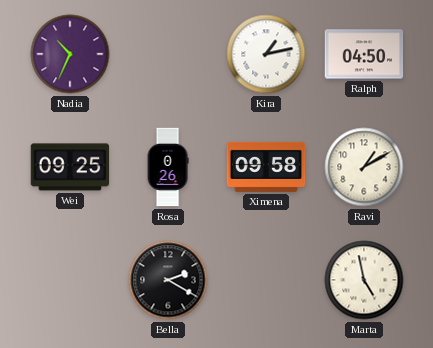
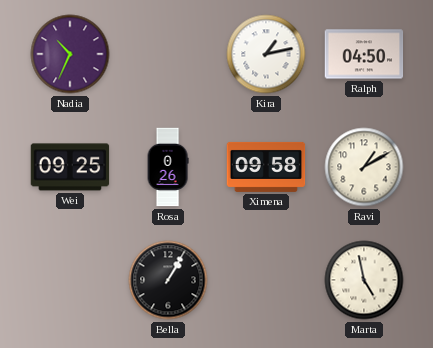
Bella: 2:20 -> 1:05
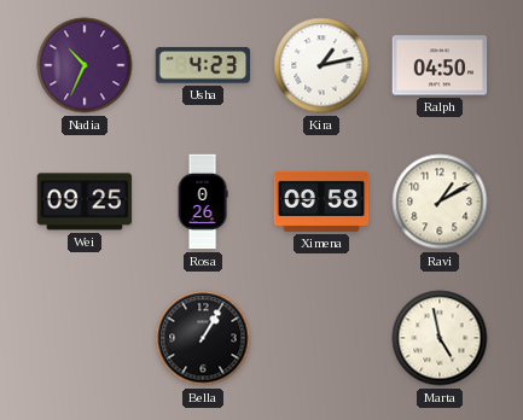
Usha: none -> 4:23
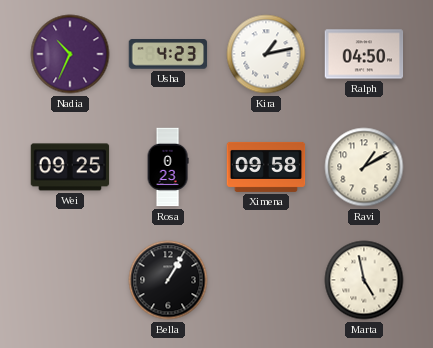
Rosa: 0:26 -> 0:23
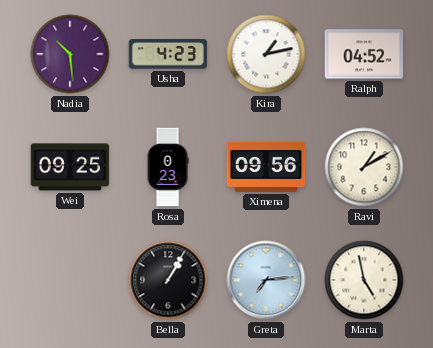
Nadia: 10:34 -> 10:29
Ralph: 04:50 -> 04:52
Ximena: 09:58 -> 09:56
Greta: none -> 7:14
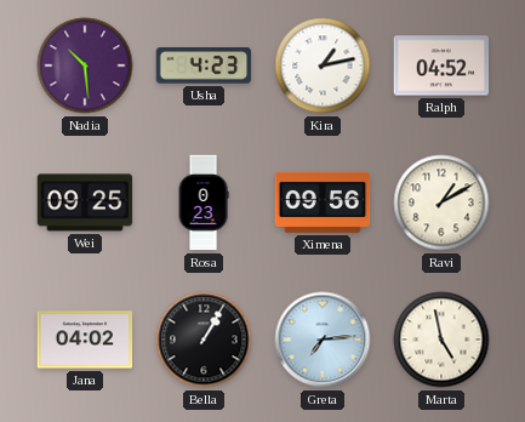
Jana: none -> 04:02
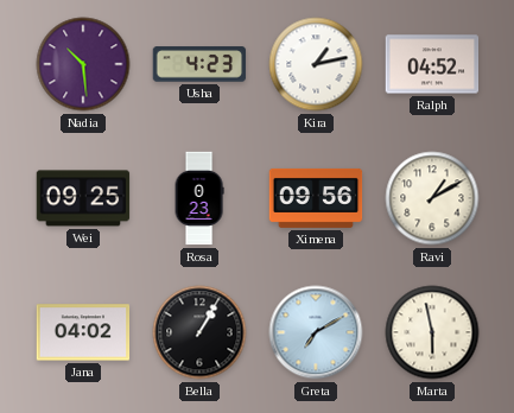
Greta: 7:14 -> 7:10
Marta: 4:58 -> 5:58
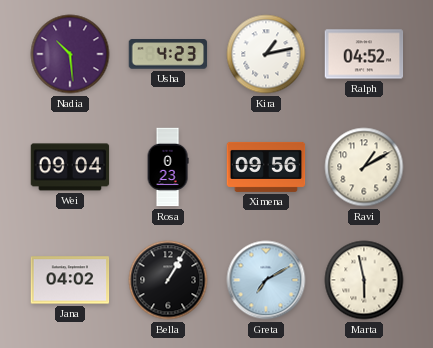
Wei: 09:25 -> 09:04
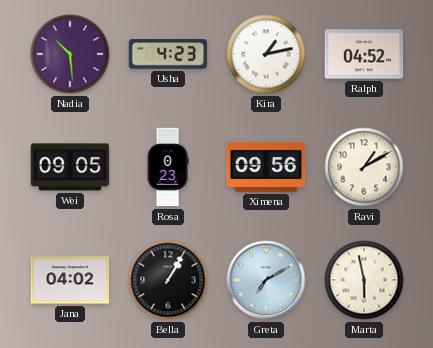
Wei: 09:04 -> 09:05
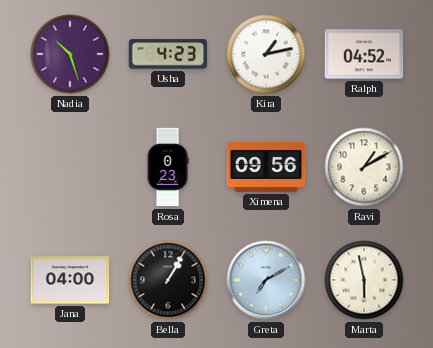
Nadia: 10:29 -> 10:27
Wei: 09:05 -> none
Jana: 04:02 -> 04:00
